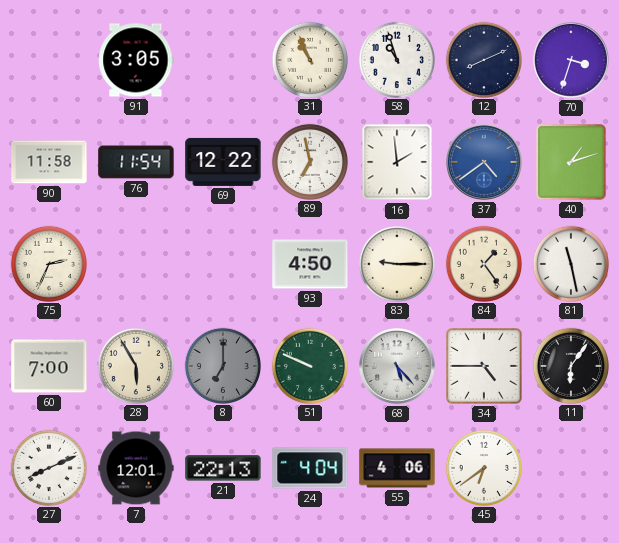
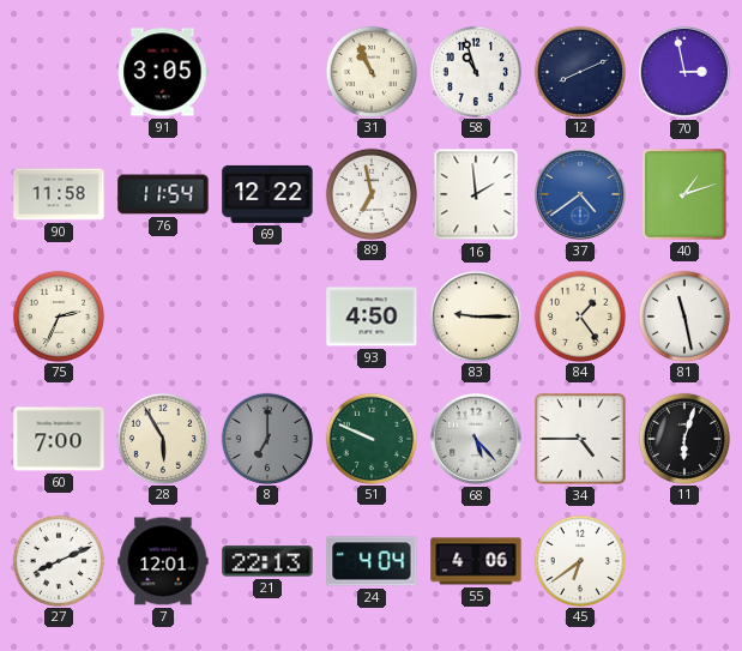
70: 3:33 -> 2:58
11: 6:06 -> 6:03
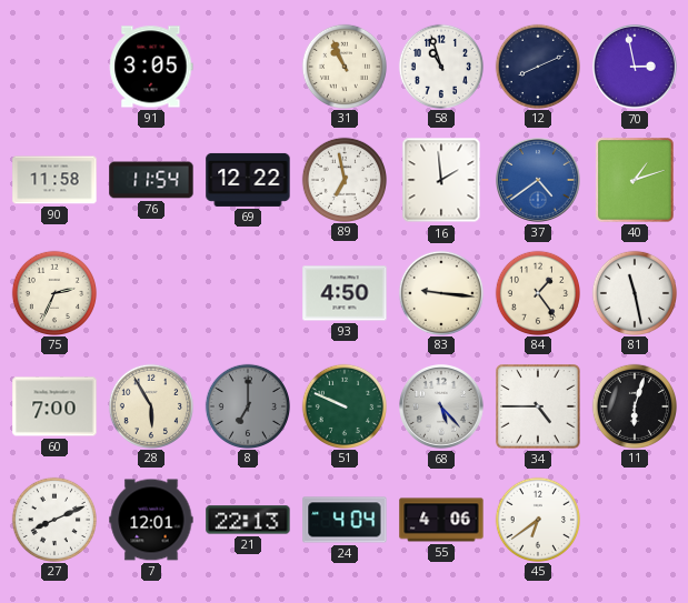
83: 9:15 -> 9:16
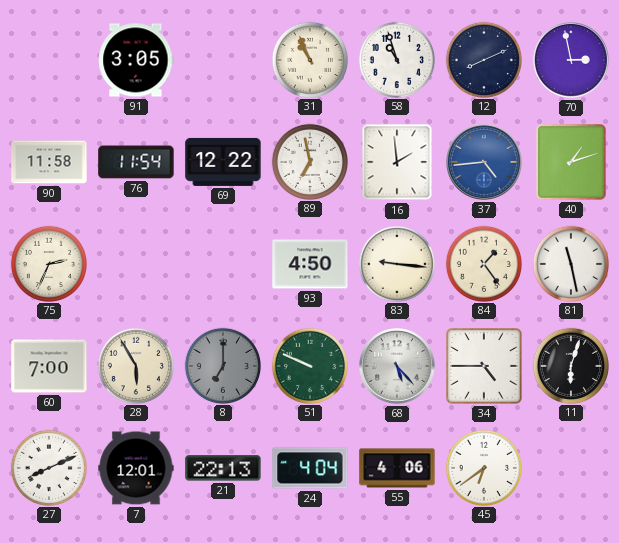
37: 4:39 -> 4:44
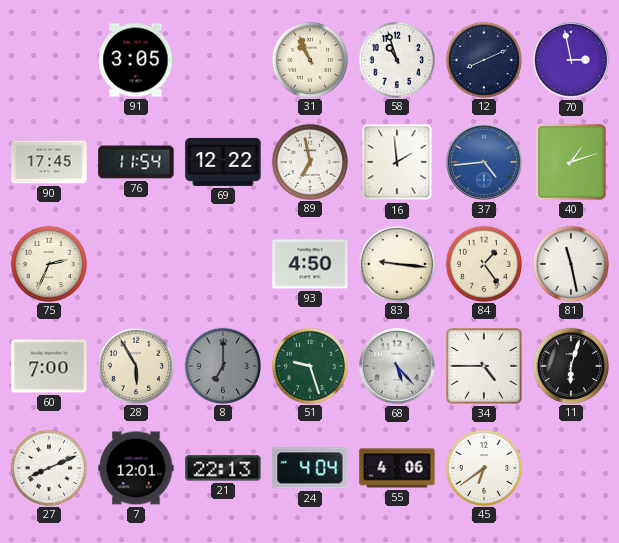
90: 11:58 -> 17:45
51: 9:49 -> 9:27
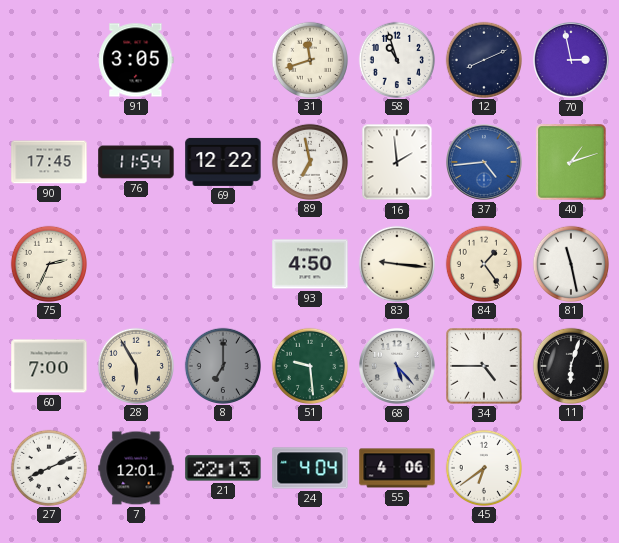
31: 10:56 -> 11:42
51: 9:27 -> 9:29
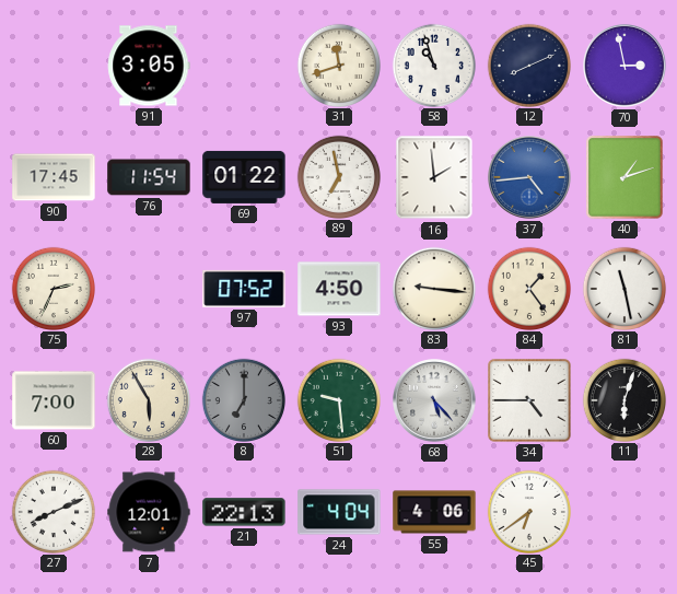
69: 12:22 -> 01:22
97: none -> 07:52
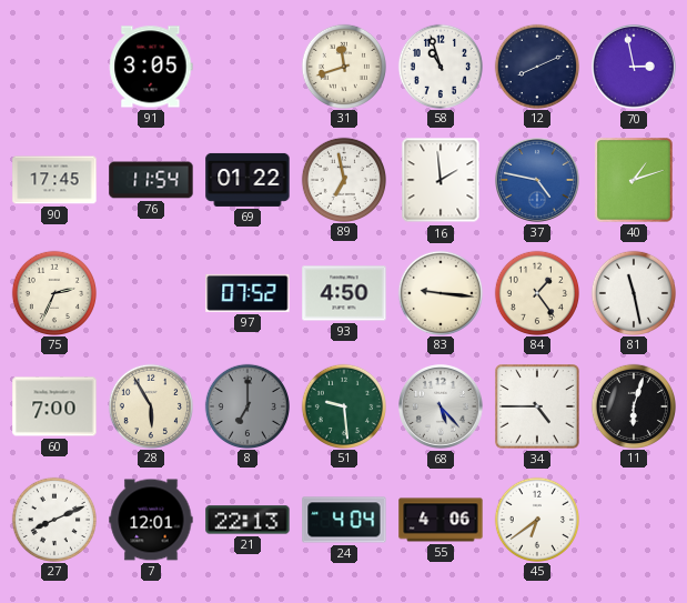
37: 4:44 -> 4:47
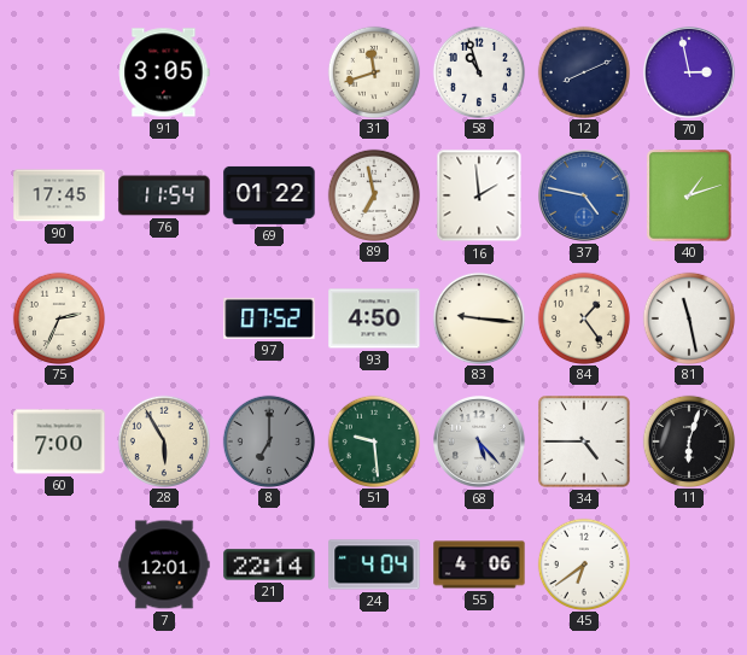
27: 8:11 -> none
21: 22:13 -> 22:14
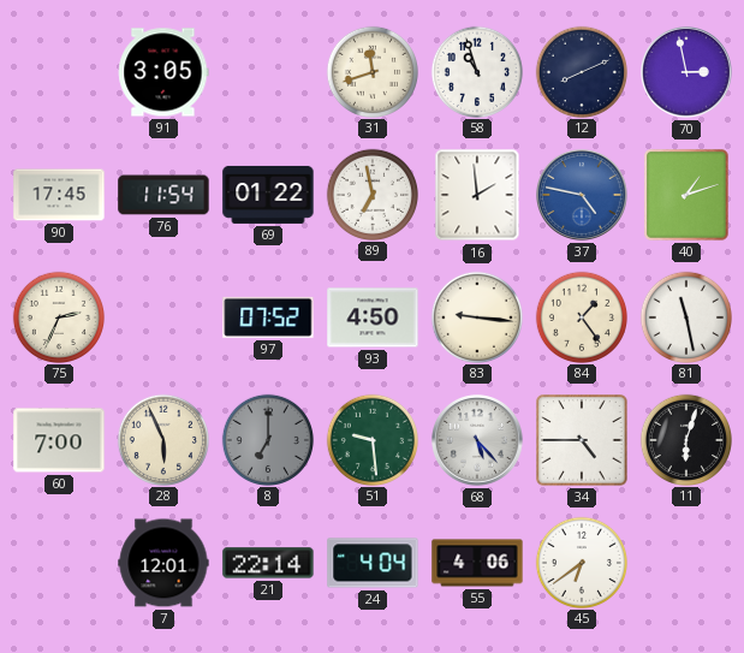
28: 5:55 -> 5:56
